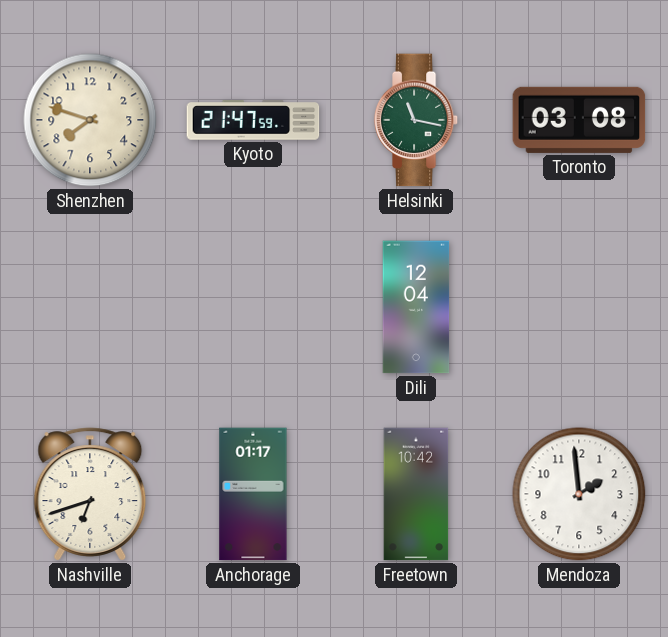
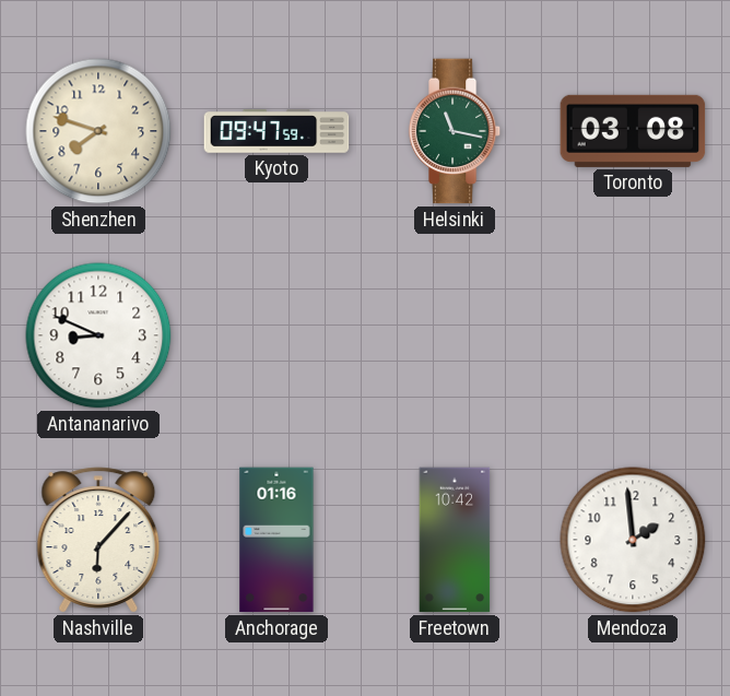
Kyoto: 21:47 -> 09:47
Antananarivo: none -> 8:49
Dili: 12:04 -> none
Nashville: 6:42 -> 6:07
Anchorage: 01:17 -> 01:16
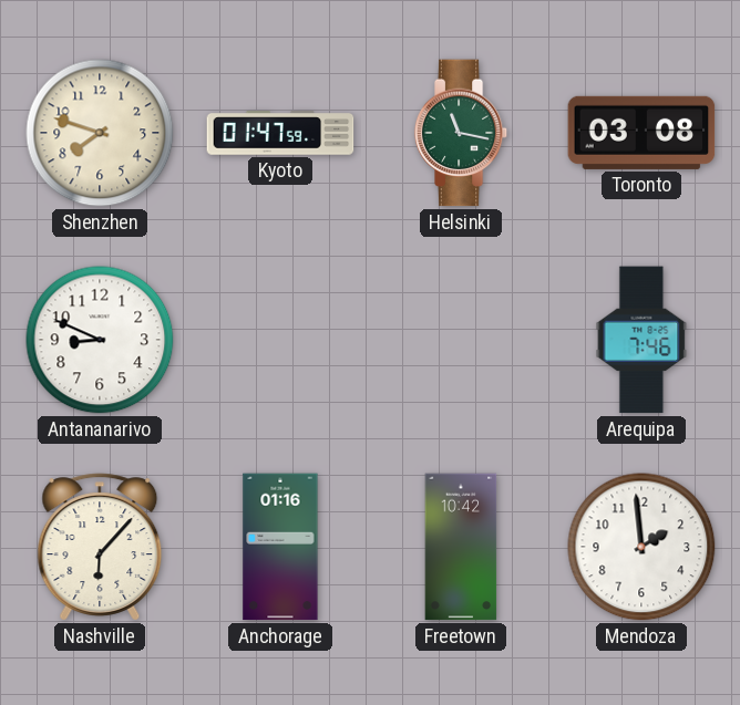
Kyoto: 09:47 -> 01:47
Arequipa: none -> 7:46
